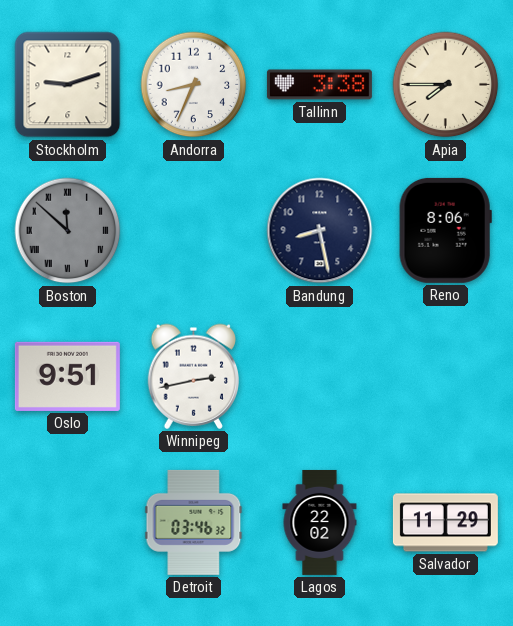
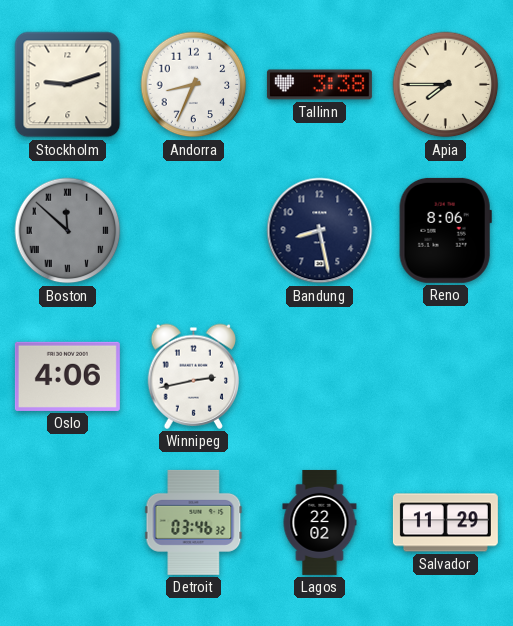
Oslo: 9:51 -> 4:06
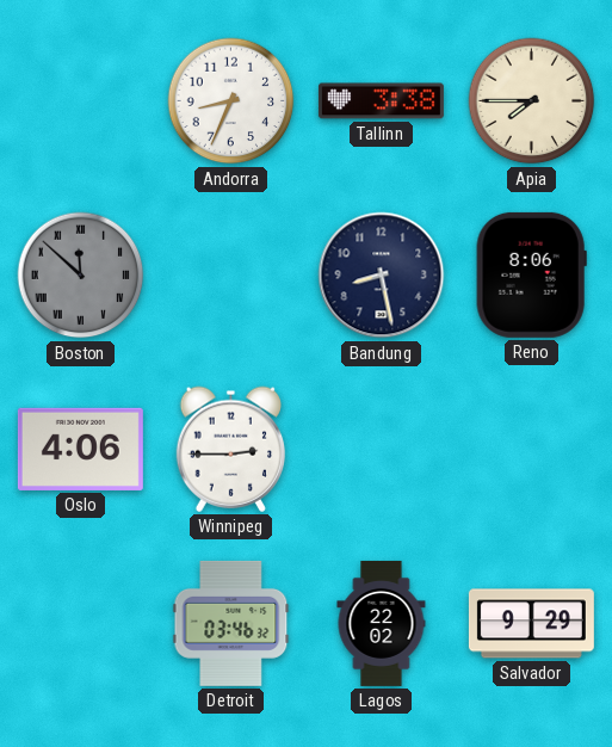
Stockholm: 9:12 -> none
Winnipeg: 2:43 -> 2:45
Salvador: 11:29 -> 9:29
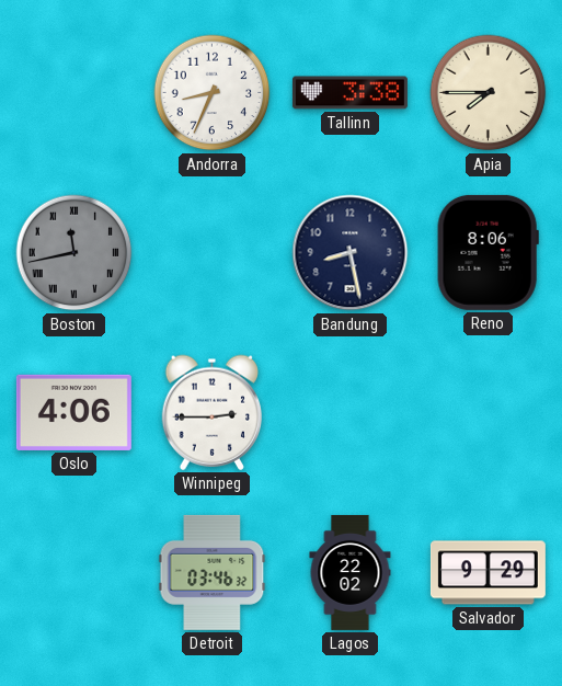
Boston: 11:52 -> 11:43
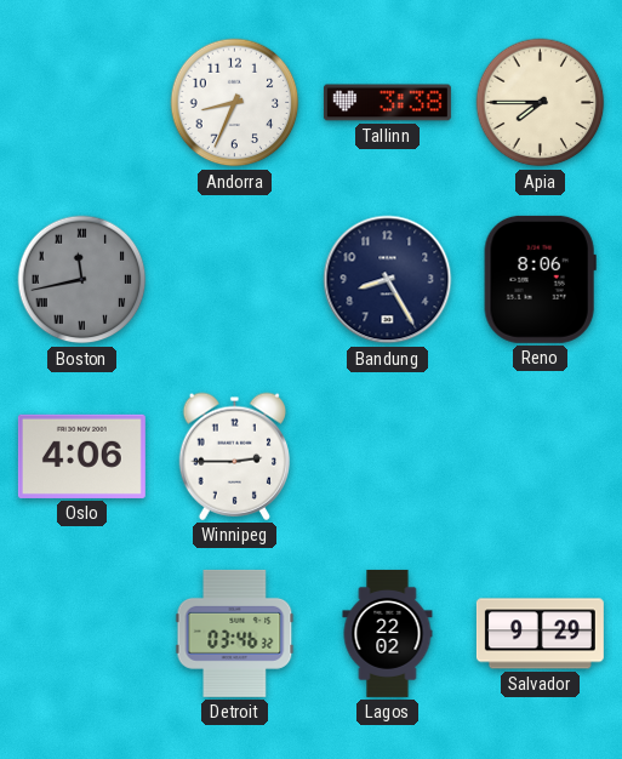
Bandung: 8:28 -> 8:25
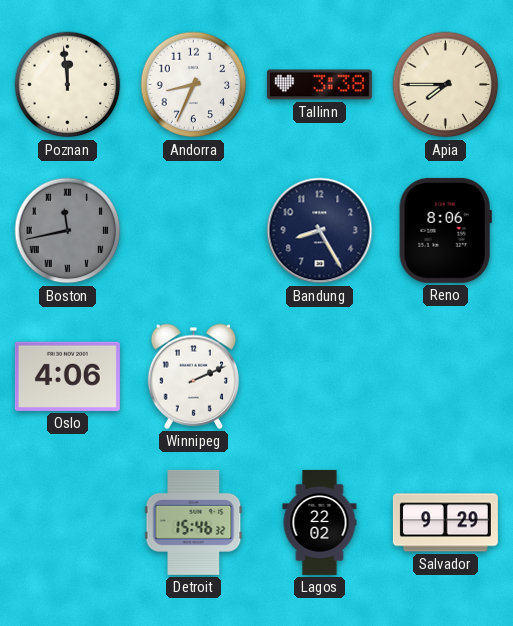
Poznan: none -> 11:59
Winnipeg: 2:45 -> 2:11
Detroit: 03:46 -> 15:46
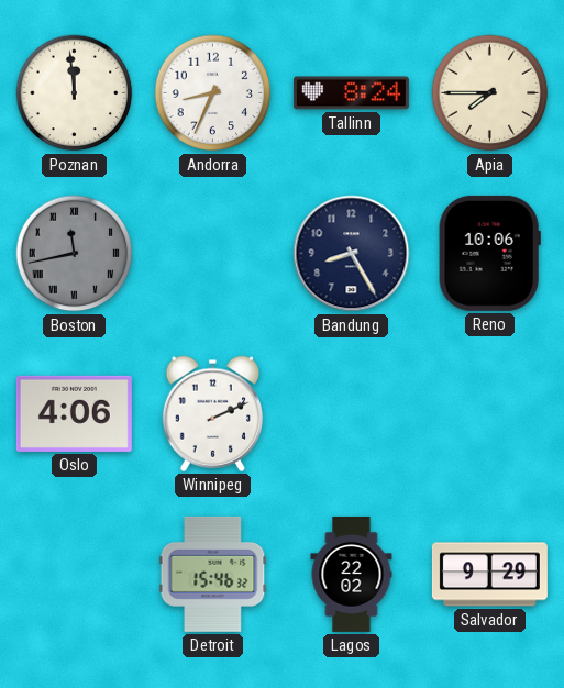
Tallinn: 3:38 -> 8:24
Reno: 8:06 -> 10:06
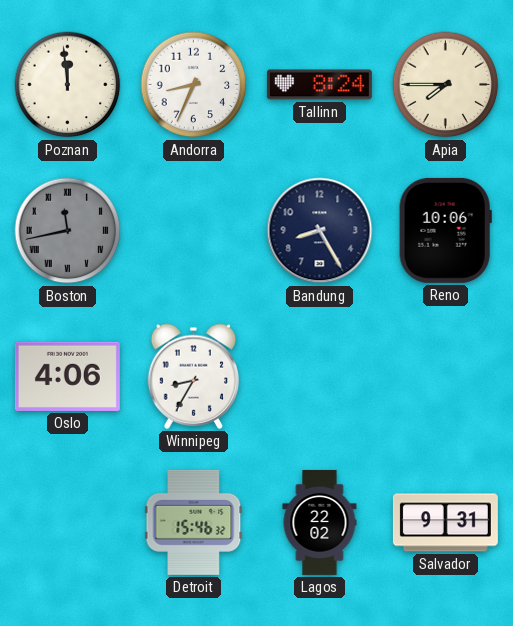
Winnipeg: 2:11 -> 8:35
Salvador: 9:29 -> 9:31
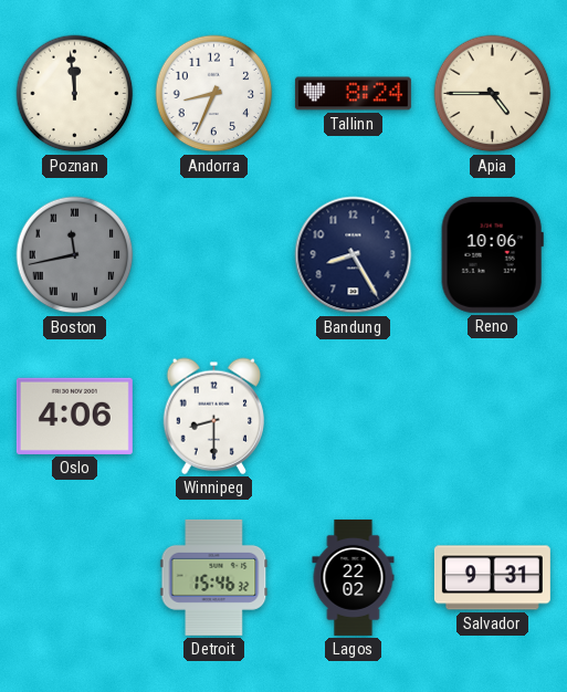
Apia: 7:45 -> 4:45
Winnipeg: 8:35 -> 8:30
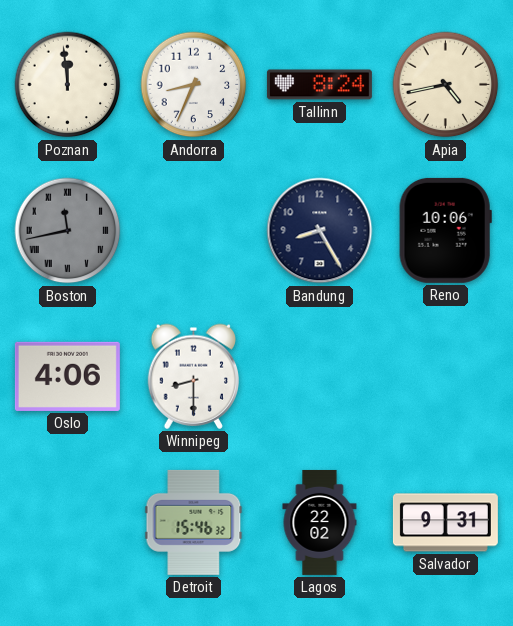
Apia: 4:45 -> 4:43
